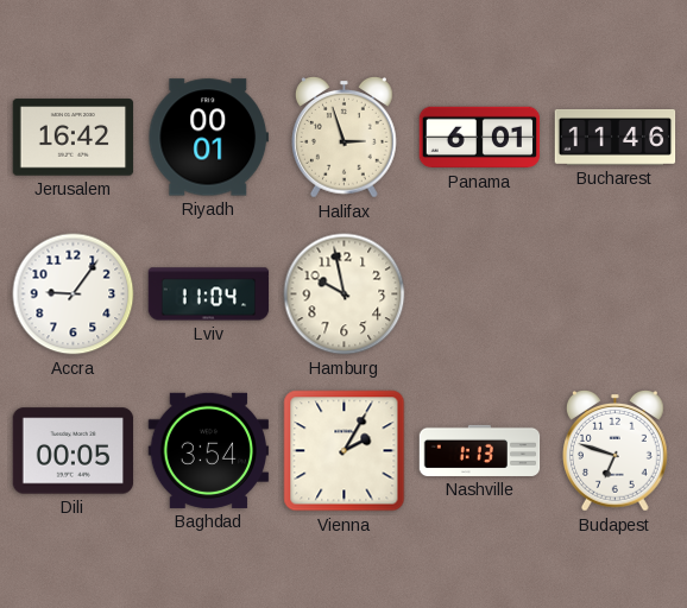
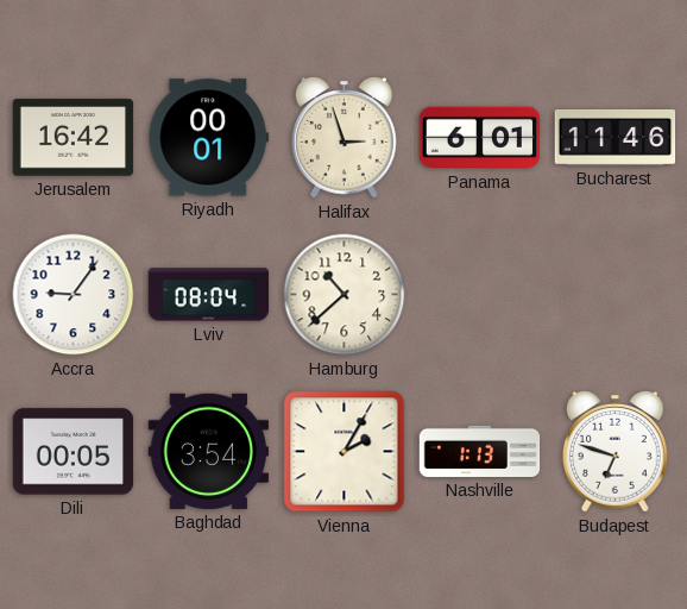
Lviv: 11:04 -> 08:04
Hamburg: 9:58 -> 10:38
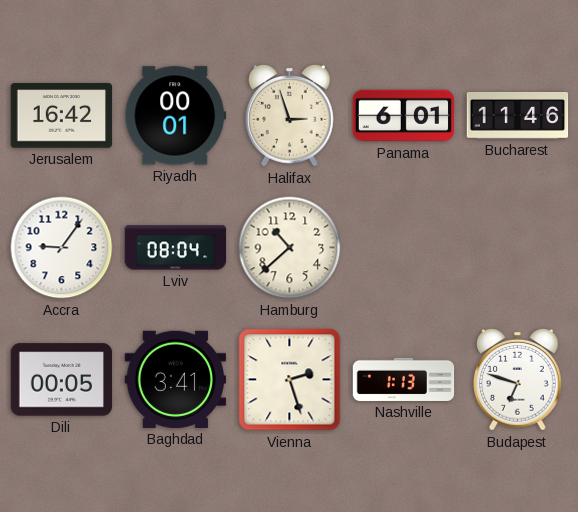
Baghdad: 3:54 -> 3:41
Vienna: 2:05 -> 2:27
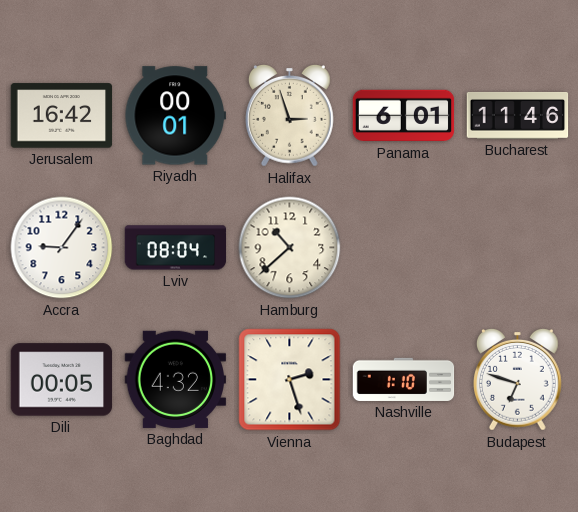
Baghdad: 3:41 -> 4:32
Nashville: 1:13 -> 1:10
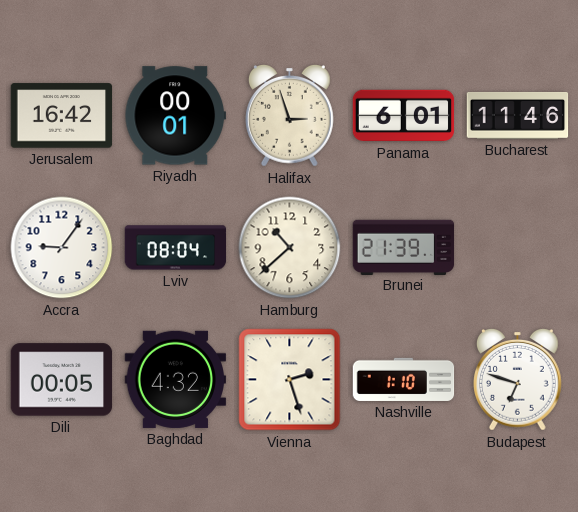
Brunei: none -> 21:39
